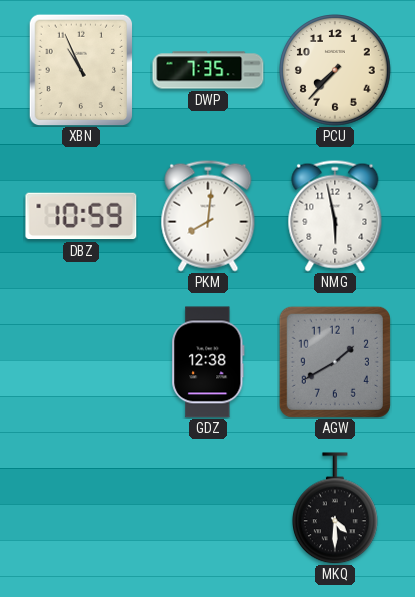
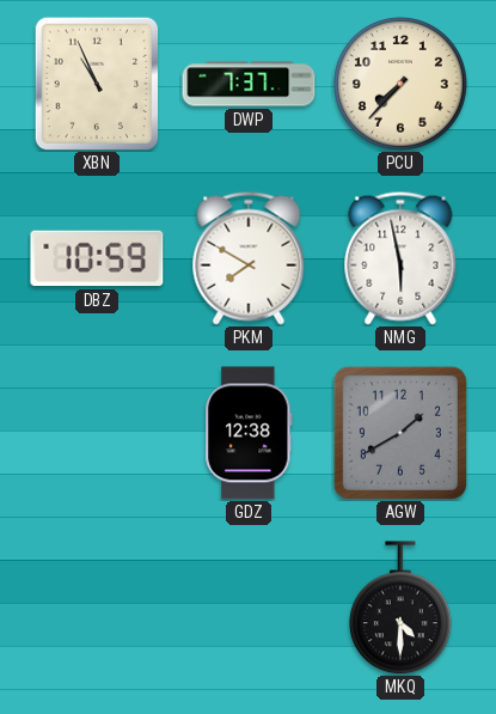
DWP: 7:35 -> 7:37
PKM: 8:01 -> 7:50
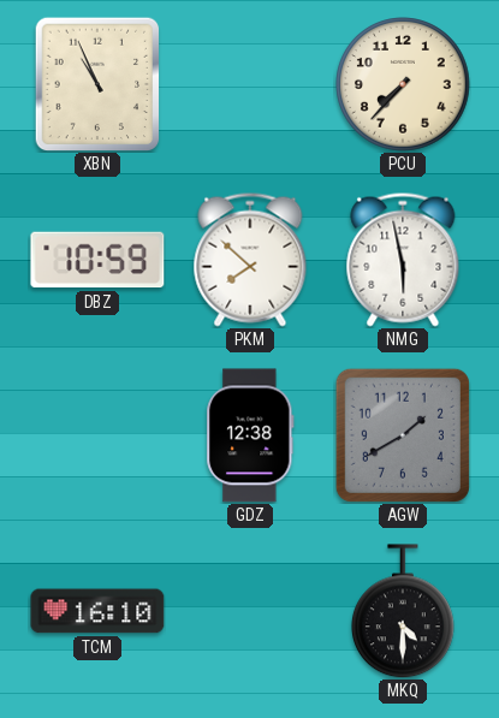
DWP: 7:37 -> none
PKM: 7:50 -> 7:52
TCM: none -> 16:10
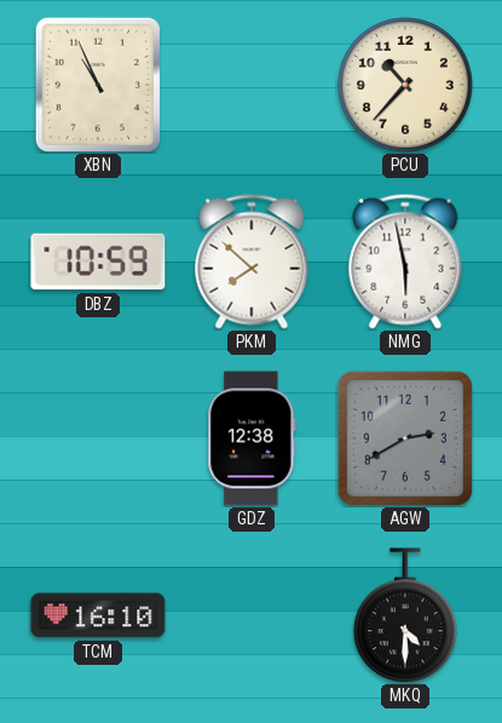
PCU: 7:37 -> 10:37
AGW: 1:40 -> 2:40
